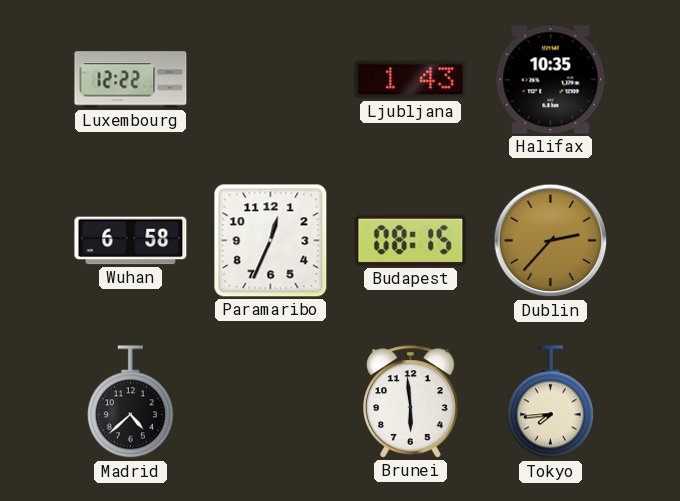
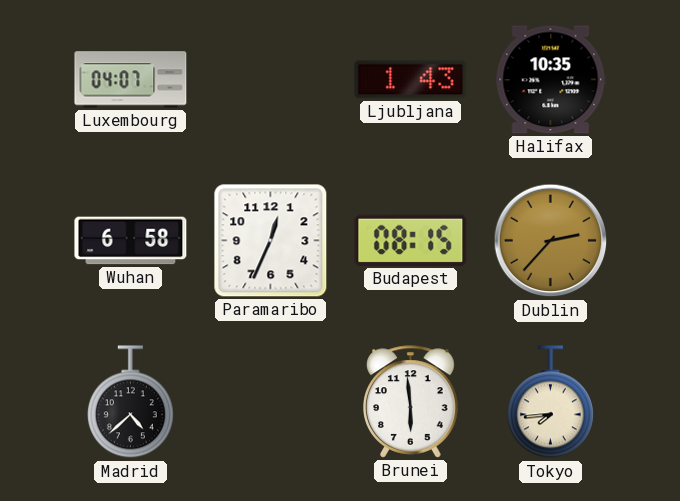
Luxembourg: 12:22 -> 04:07
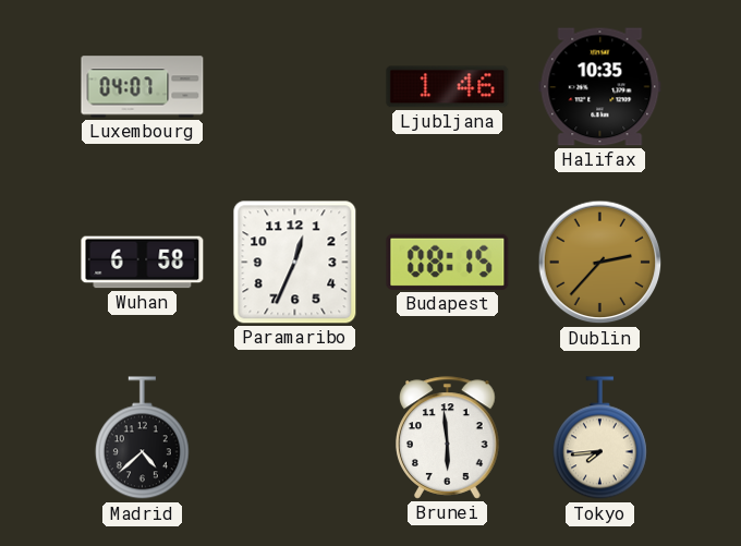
Ljubljana: 1:43 -> 1:46
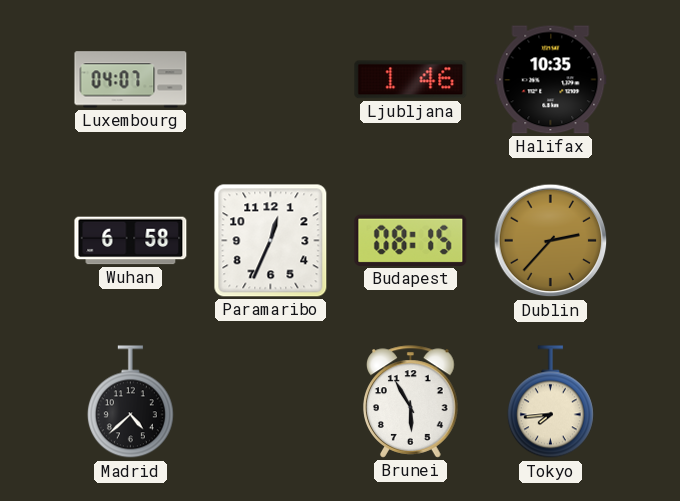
Brunei: 5:59 -> 5:55
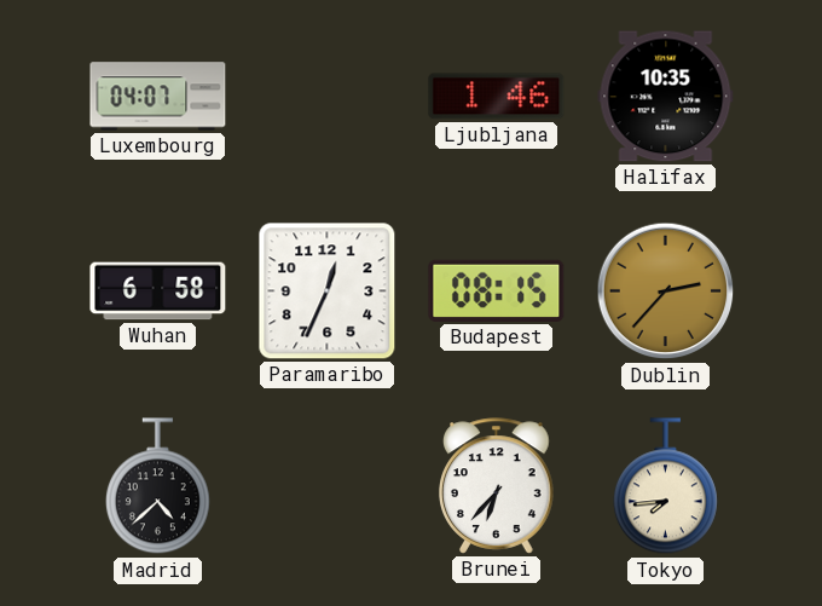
Brunei: 5:55 -> 6:37
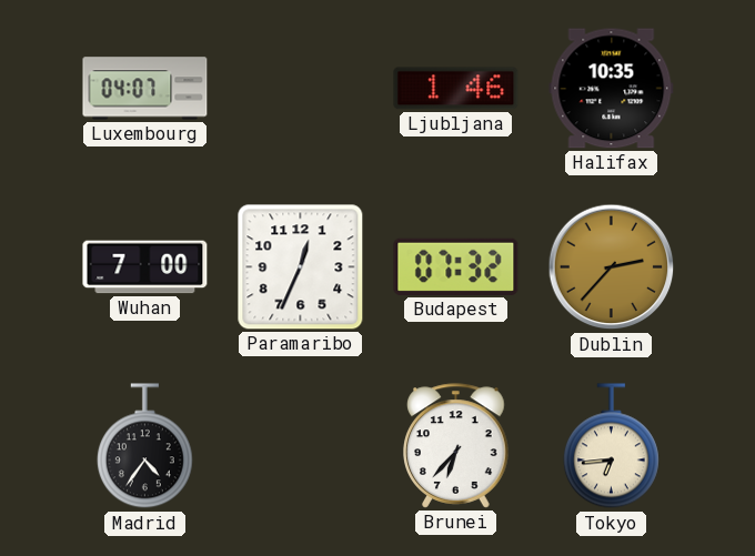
Wuhan: 6:58 -> 7:00
Budapest: 08:15 -> 07:32
Madrid: 4:38 -> 4:36
Tokyo: 7:44 -> 6:44
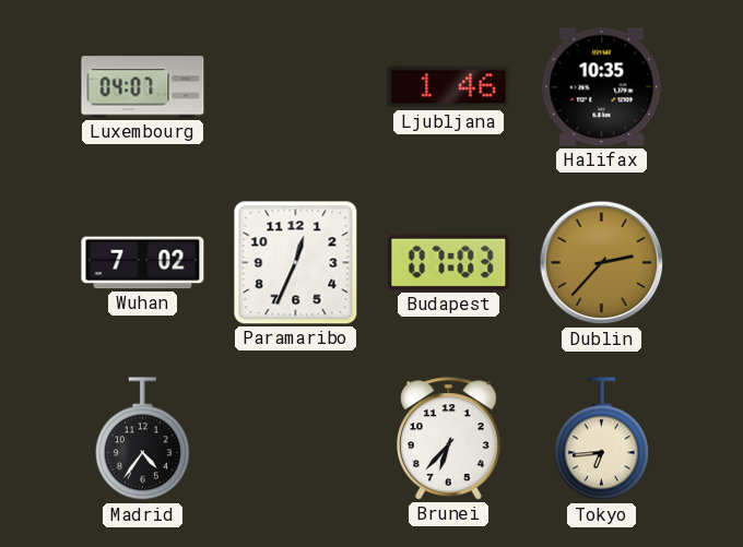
Wuhan: 7:00 -> 7:02
Budapest: 07:32 -> 07:03
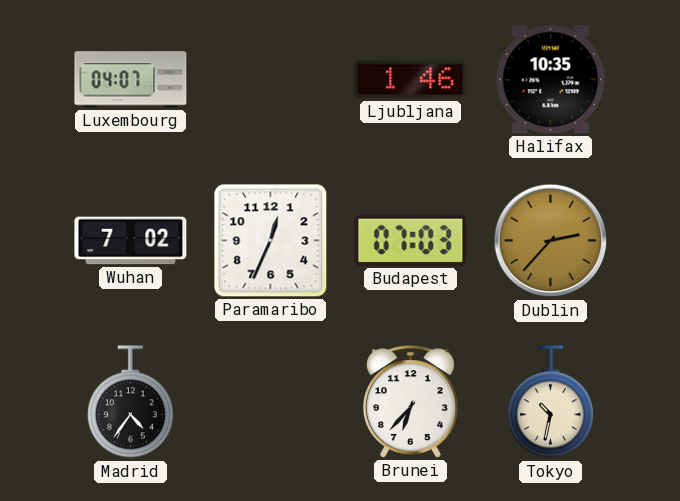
Tokyo: 6:44 -> 10:32
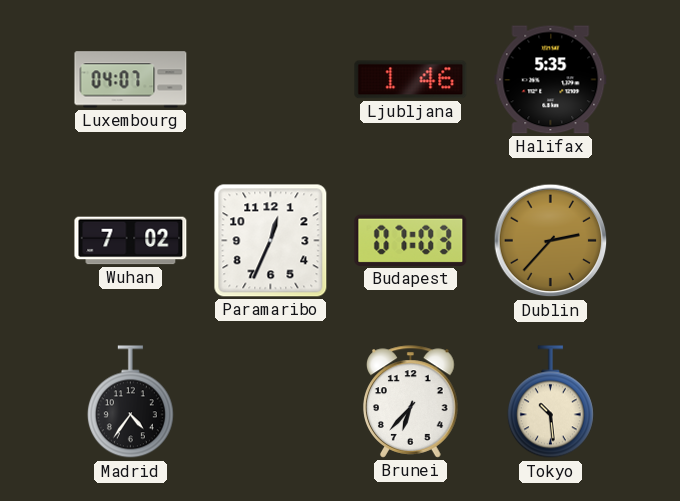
Halifax: 10:35 -> 5:35
Tokyo: 10:32 -> 10:29
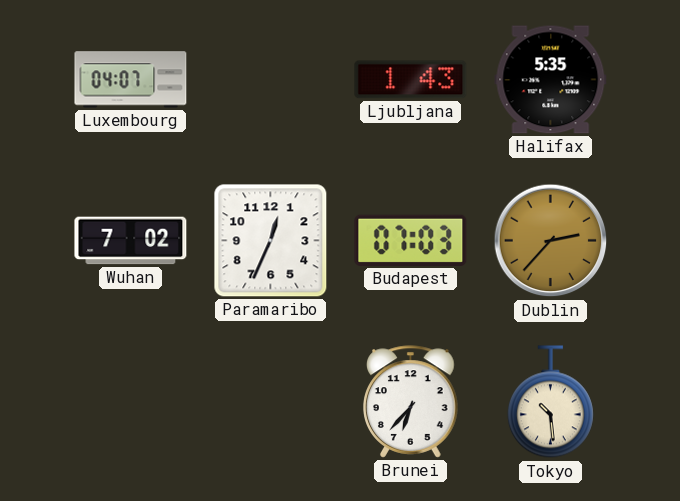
Ljubljana: 1:46 -> 1:43
Madrid: 4:36 -> none
